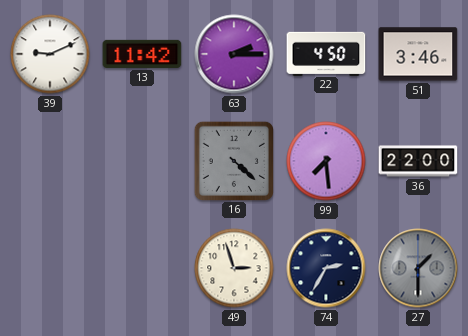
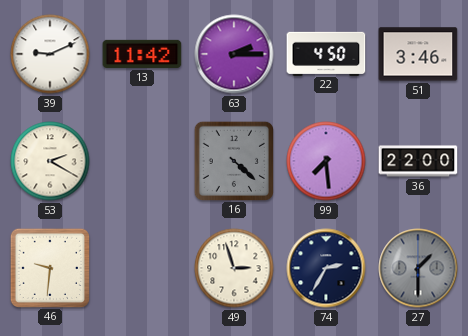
53: none -> 2:20
46: none -> 9:31
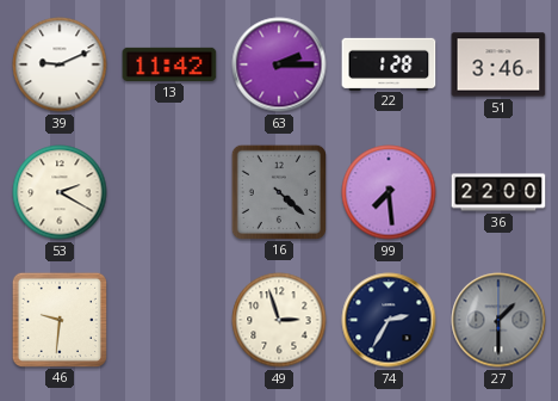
22: 4:50 -> 1:28
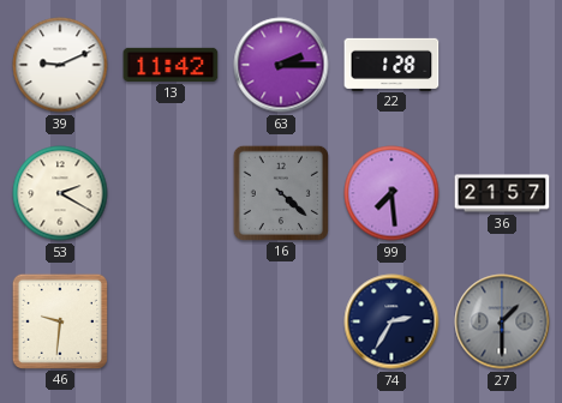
51: 3:46 -> none
36: 22:00 -> 21:57
49: 2:57 -> none
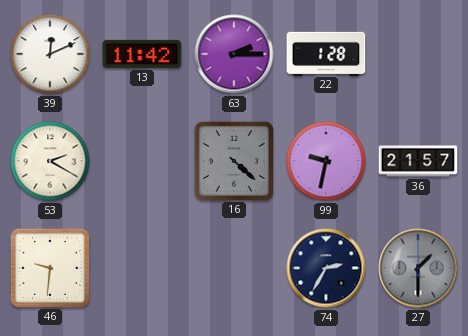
39: 9:11 -> 12:11
99: 7:29 -> 9:32
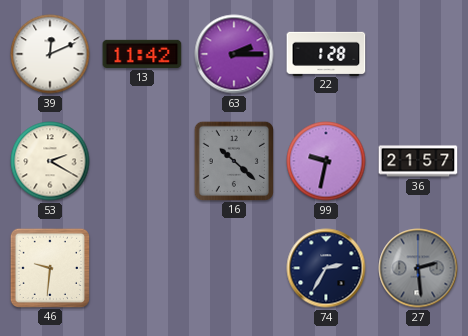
16: 4:22 -> 10:22
27: 1:30 -> 2:29
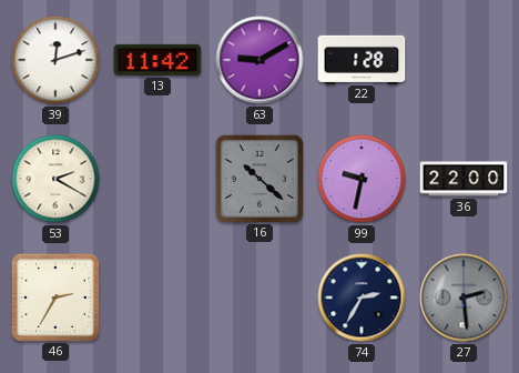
39: 12:11 -> 12:12
63: 2:15 -> 9:10
36: 21:57 -> 22:00
46: 9:31 -> 2:35
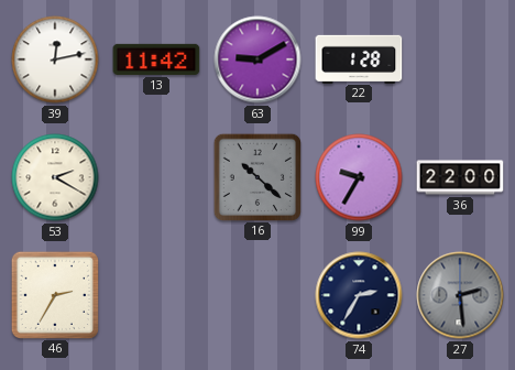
39: 12:12 -> 12:13
99: 9:32 -> 9:35
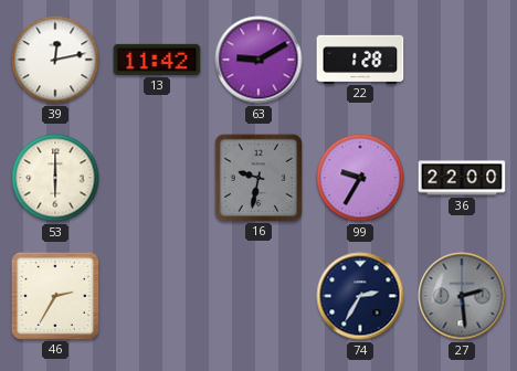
53: 2:20 -> 6:00
16: 10:22 -> 9:32
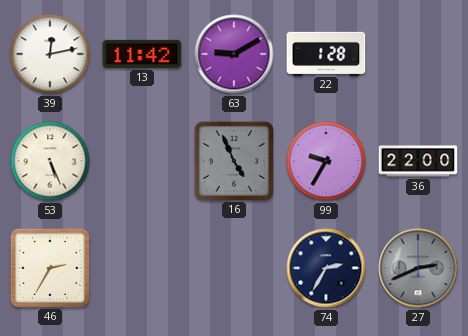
53: 6:00 -> 5:26
16: 9:32 -> 4:56
27: 2:29 -> 2:41
